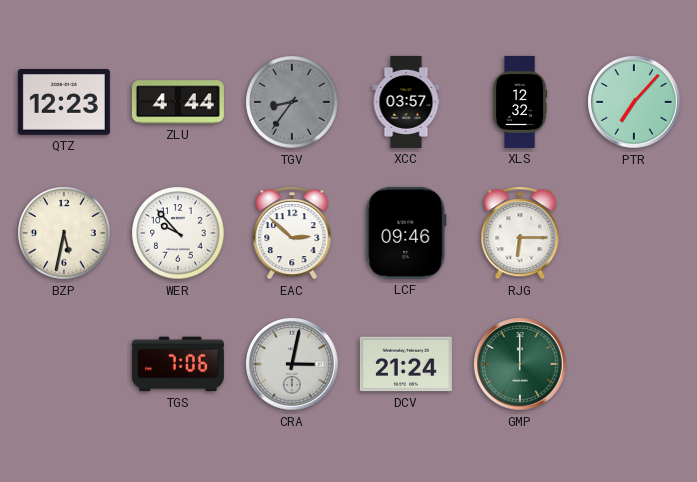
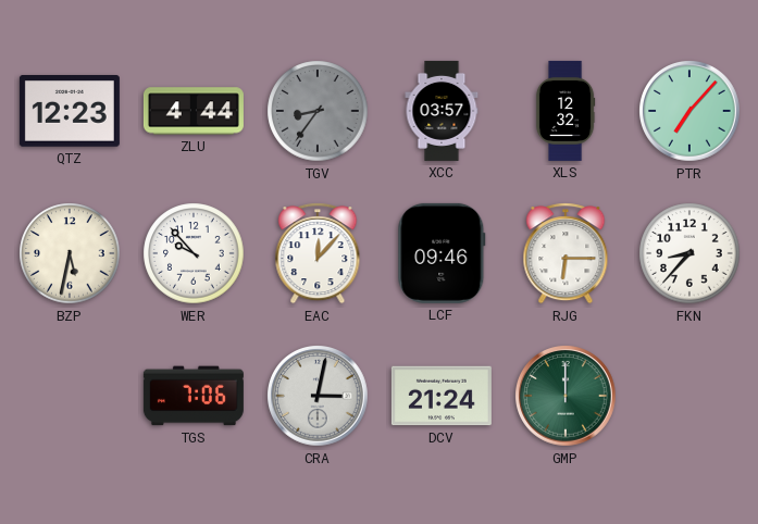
EAC: 2:52 -> 12:07
FKN: none -> 8:37
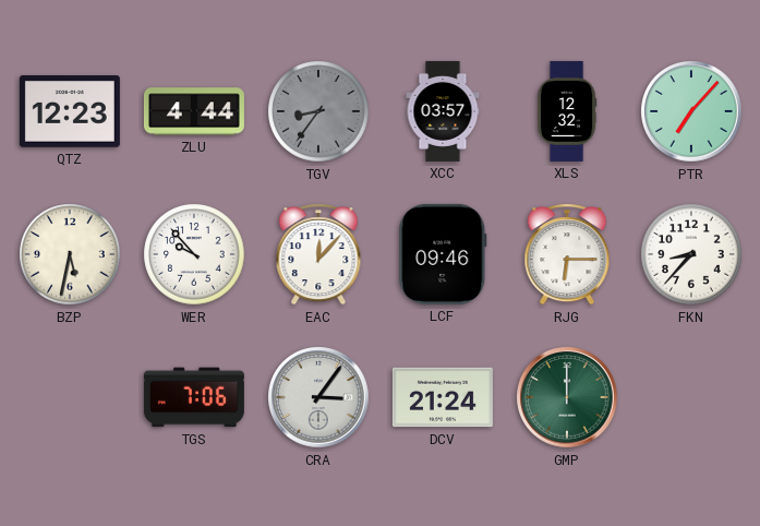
CRA: 3:02 -> 3:06
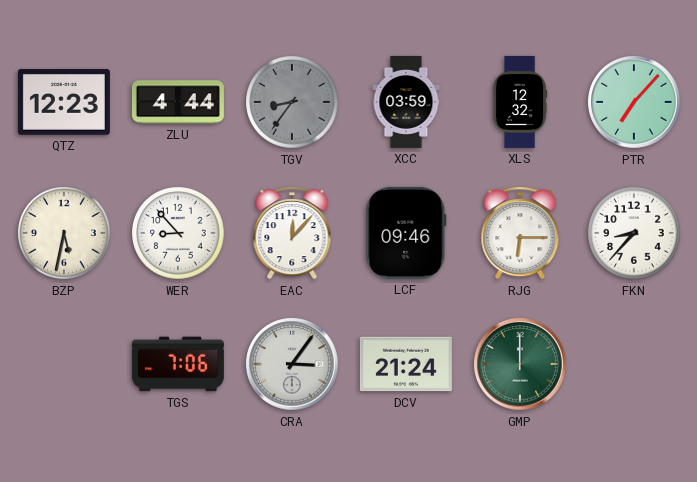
XCC: 03:57 -> 03:59
WER: 9:53 -> 8:53
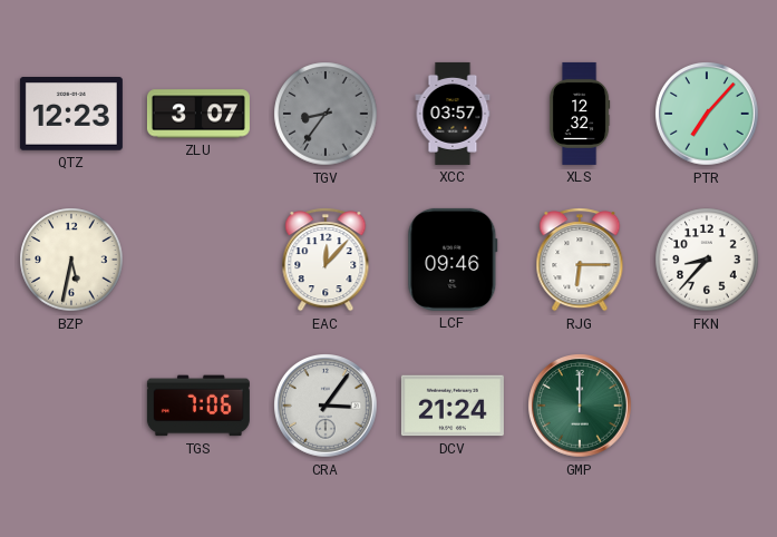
ZLU: 4:44 -> 3:07
XCC: 03:59 -> 03:57
WER: 8:53 -> none
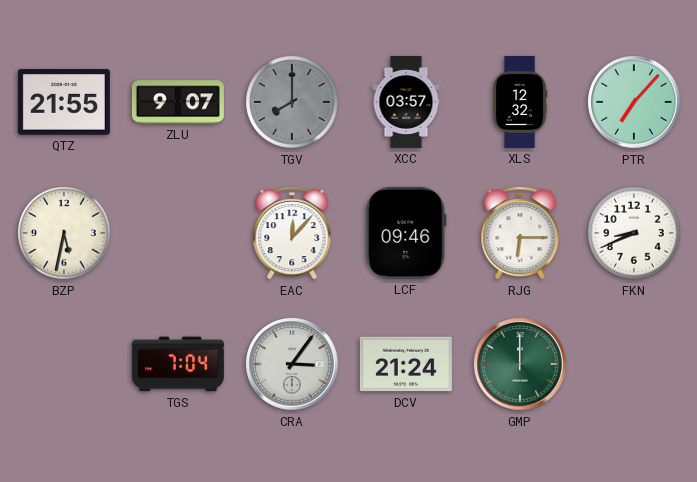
QTZ: 12:23 -> 21:55
ZLU: 3:07 -> 9:07
TGV: 8:36 -> 8:00
FKN: 8:37 -> 8:41
TGS: 7:06 -> 7:04
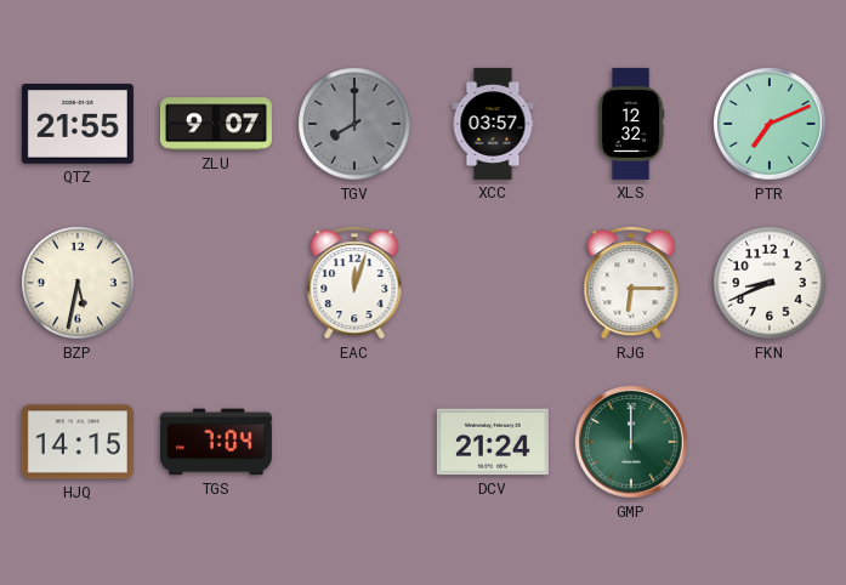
PTR: 7:07 -> 7:11
EAC: 12:07 -> 12:03
LCF: 09:46 -> none
HJQ: none -> 14:15
CRA: 3:06 -> none
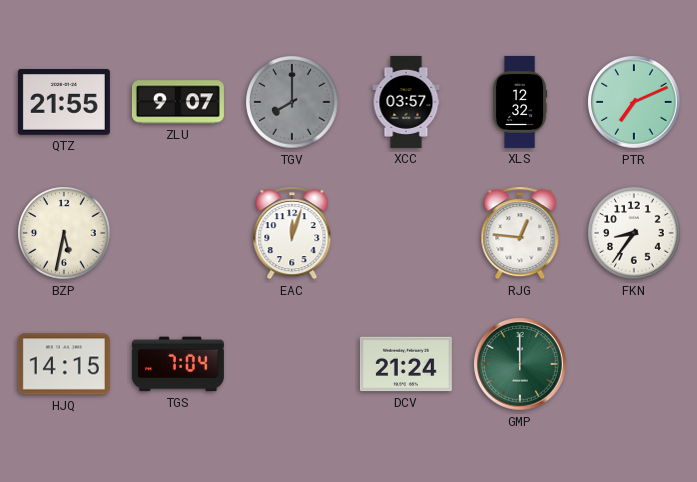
RJG: 6:15 -> 12:46
FKN: 8:41 -> 8:36
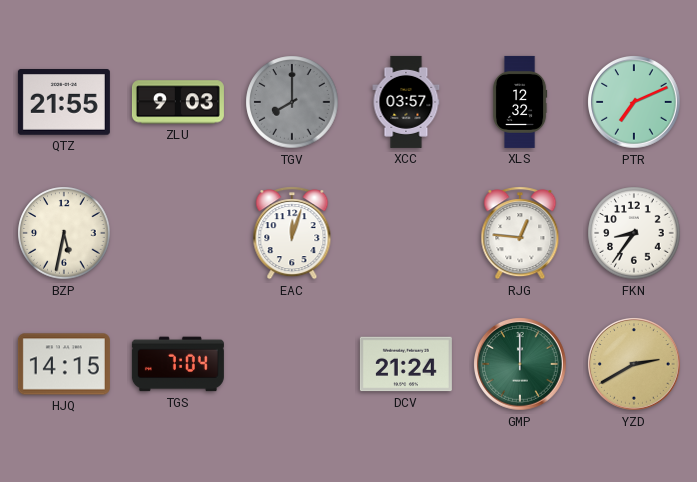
ZLU: 9:07 -> 9:03
YZD: none -> 2:40
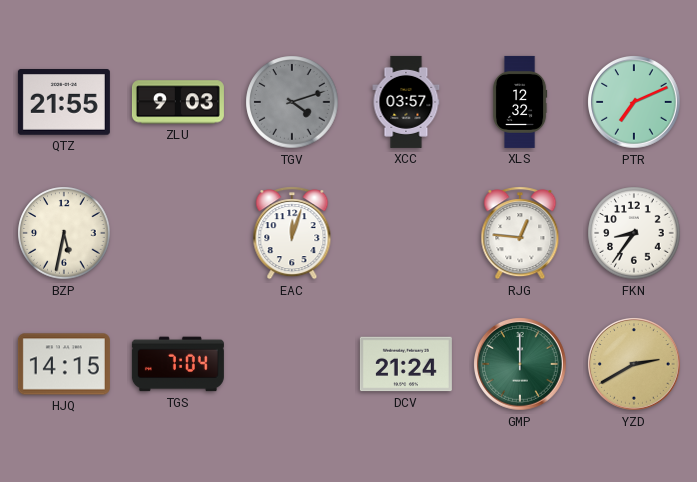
TGV: 8:00 -> 4:12
